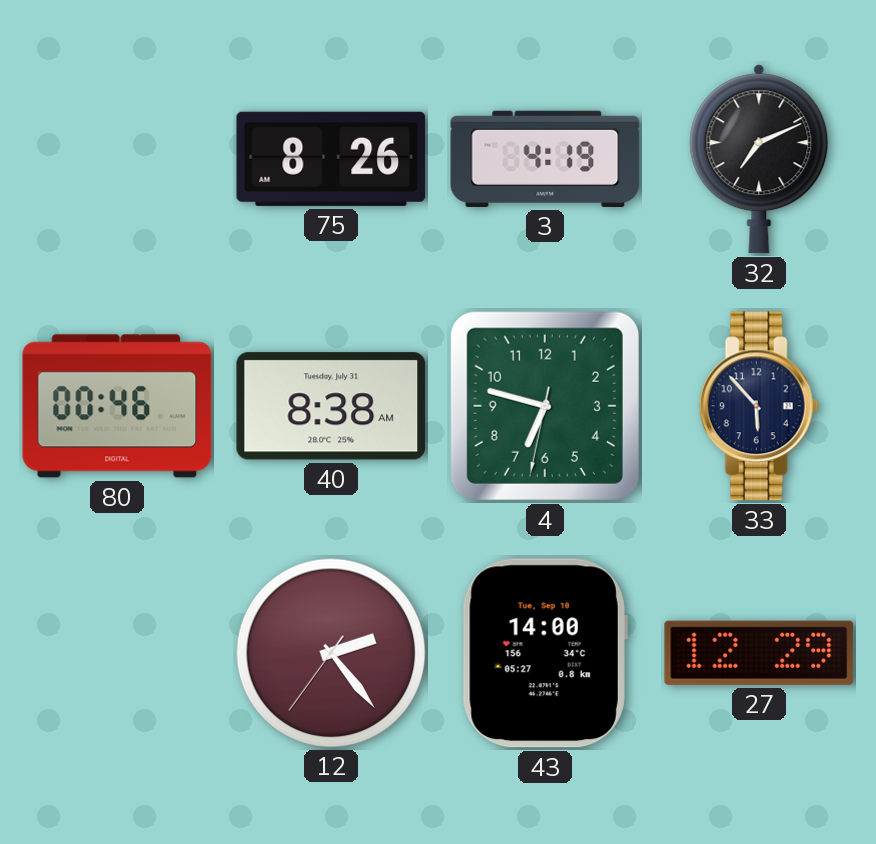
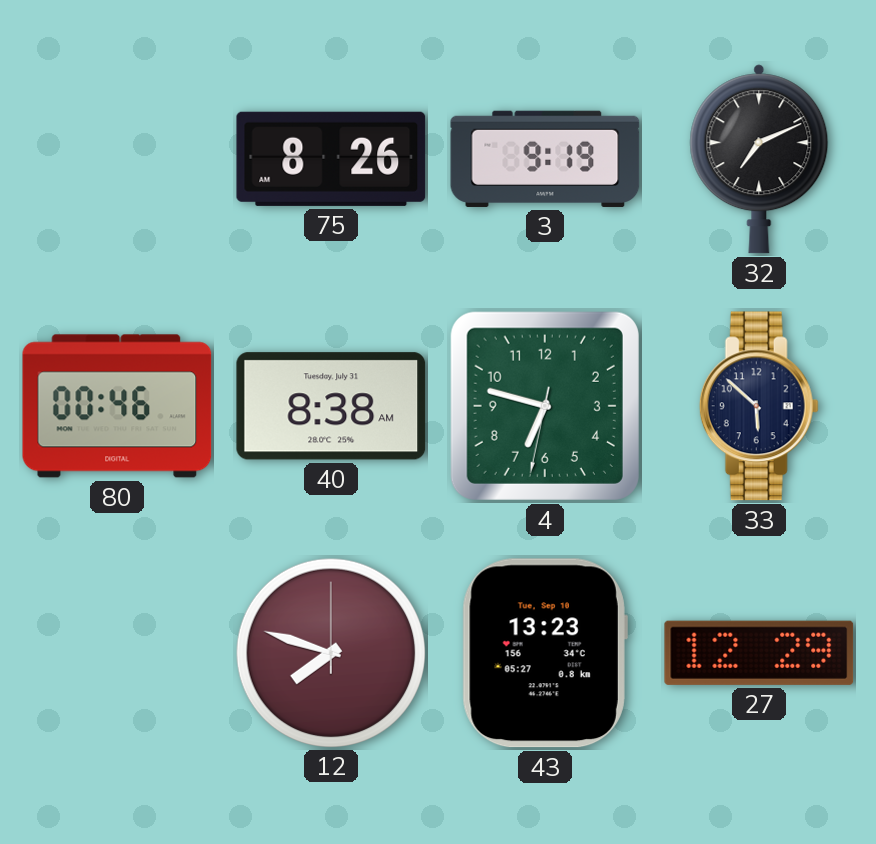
3: 4:19 -> 9:19
33: 5:53 -> 5:52
12: 2:23 -> 7:48
43: 14:00 -> 13:23
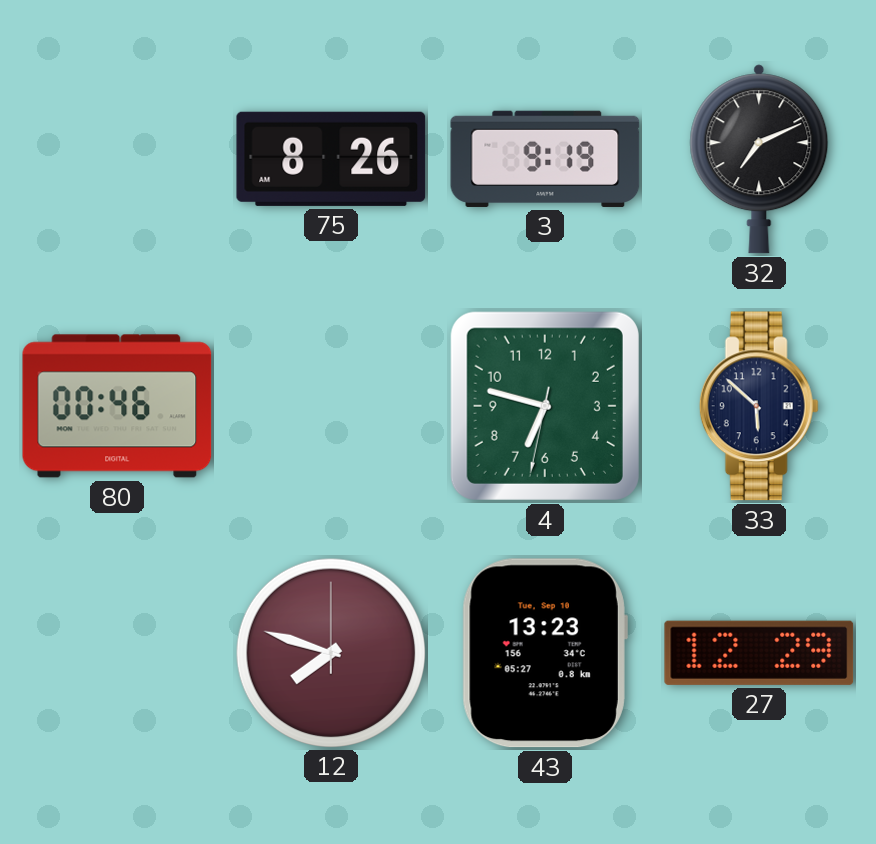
40: 8:38 -> none
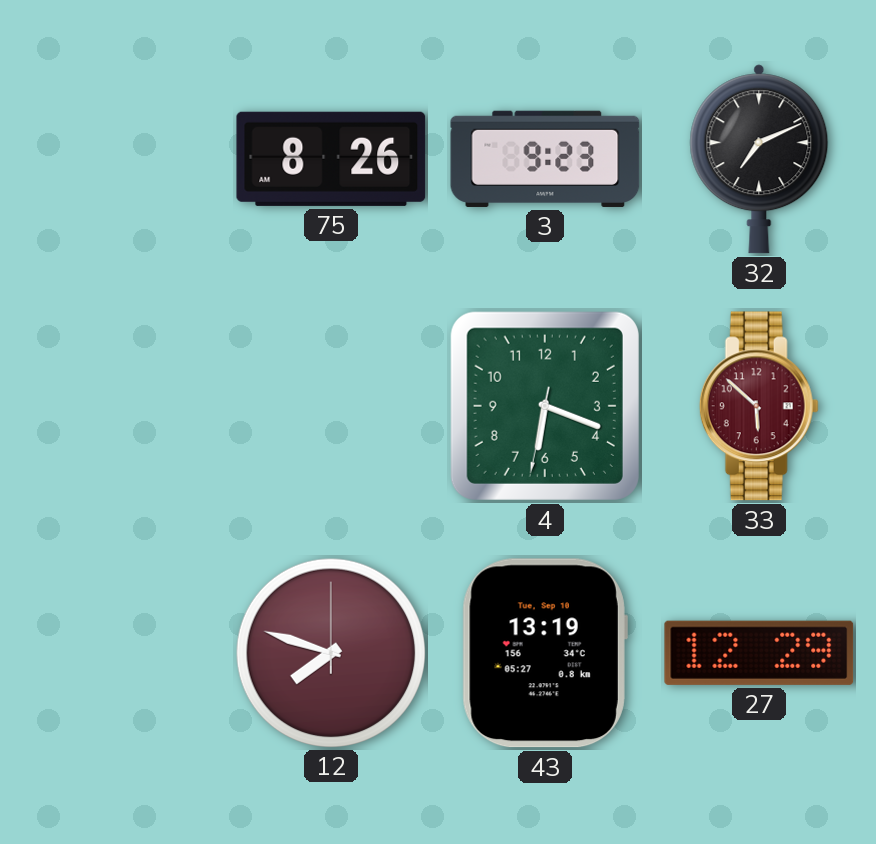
3: 9:19 -> 9:23
80: 00:46 -> none
4: 6:47 -> 6:18
33 dial: navy -> burgundy
43: 13:23 -> 13:19
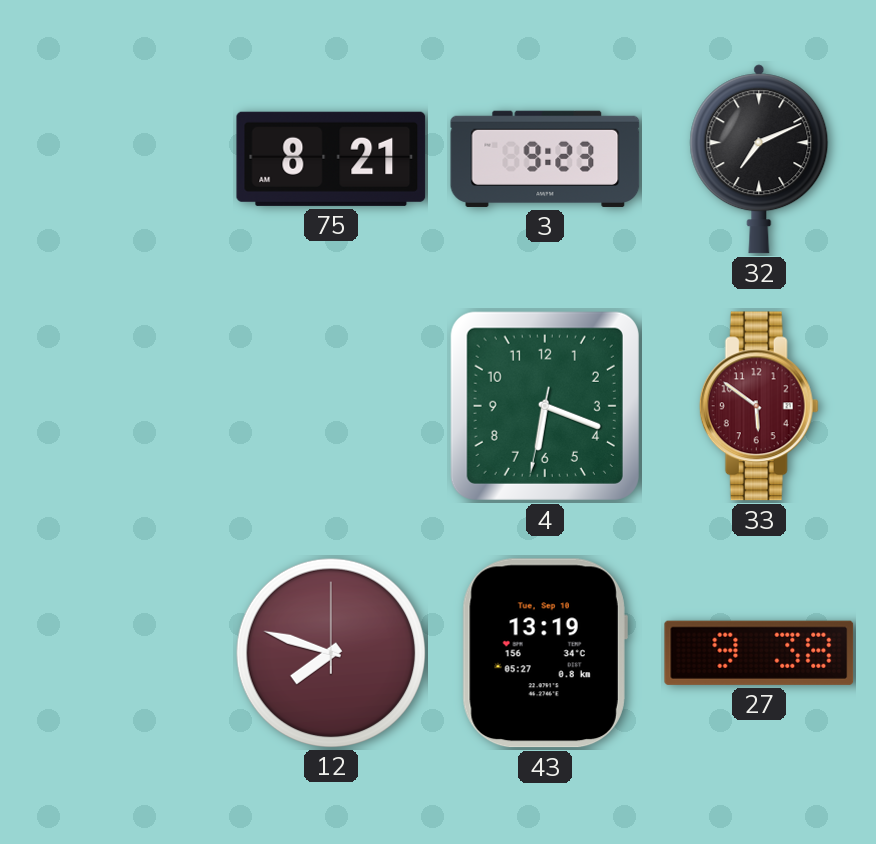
75: 8:26 -> 8:21
33: 5:52 -> 5:51
27: 12:29 -> 9:38
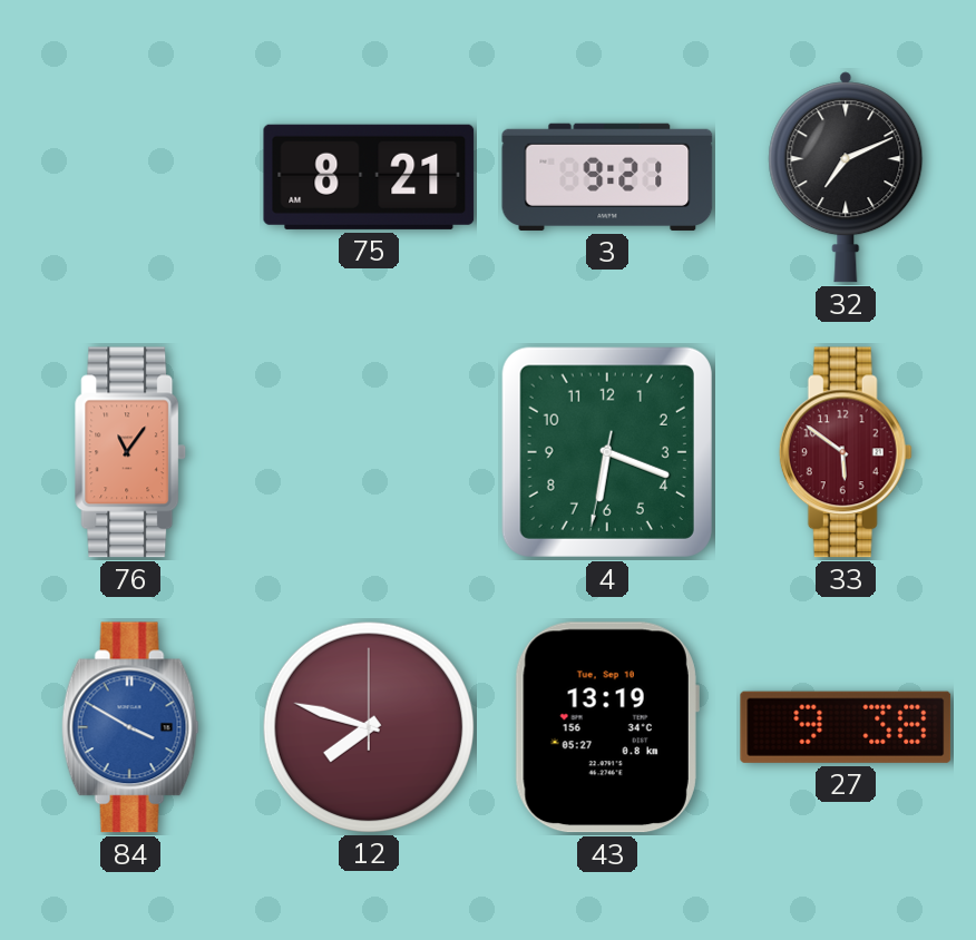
3: 9:23 -> 9:21
76: none -> 11:06
84: none -> 3:50
